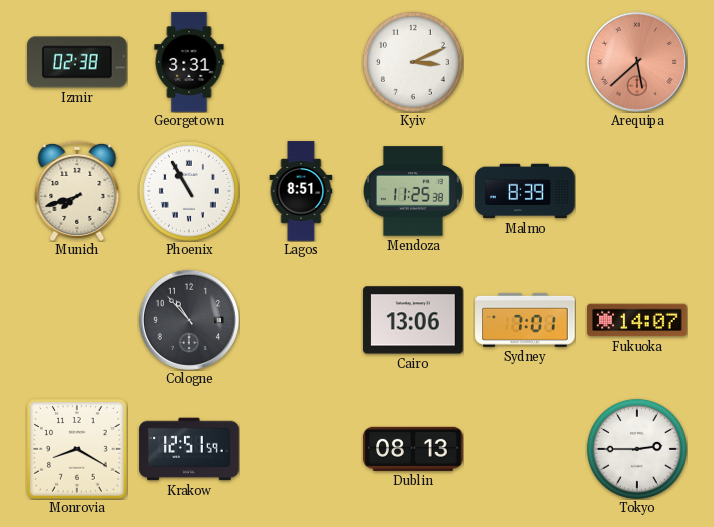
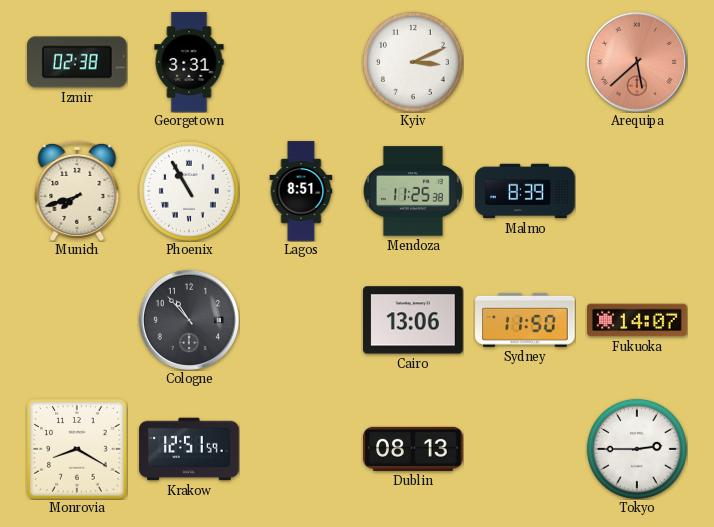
Sydney: 7:01 -> 11:50
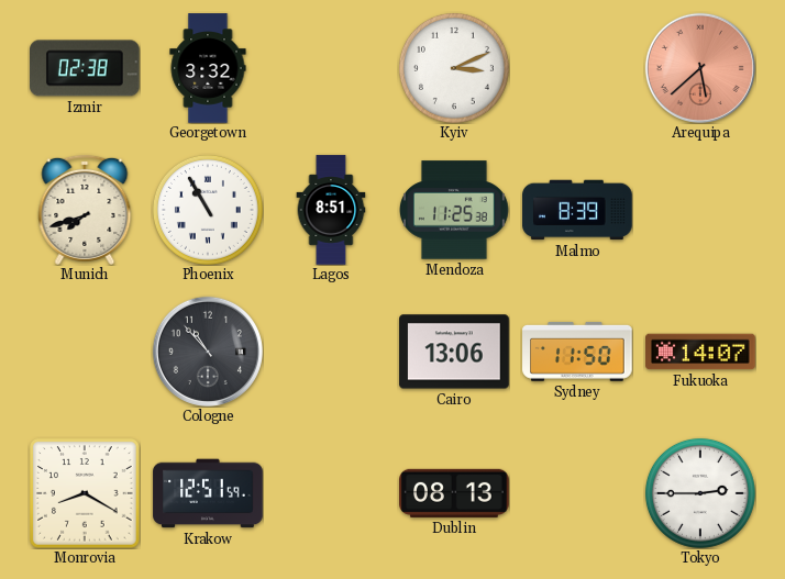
Georgetown: 3:31 -> 3:32
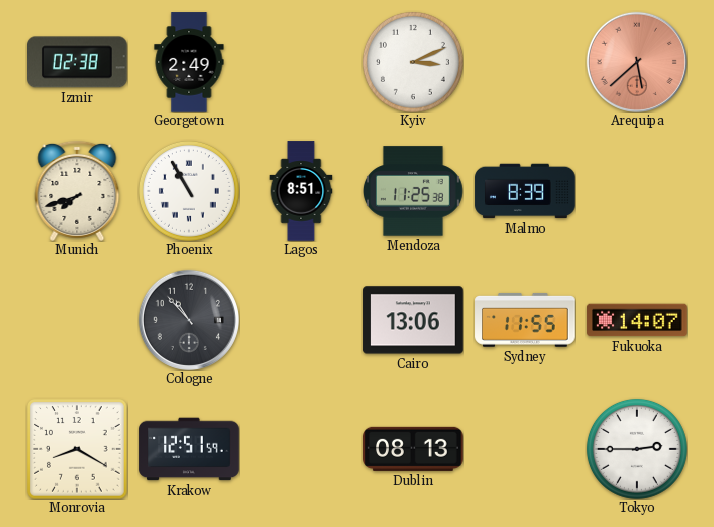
Georgetown: 3:32 -> 2:49
Sydney: 11:50 -> 11:55
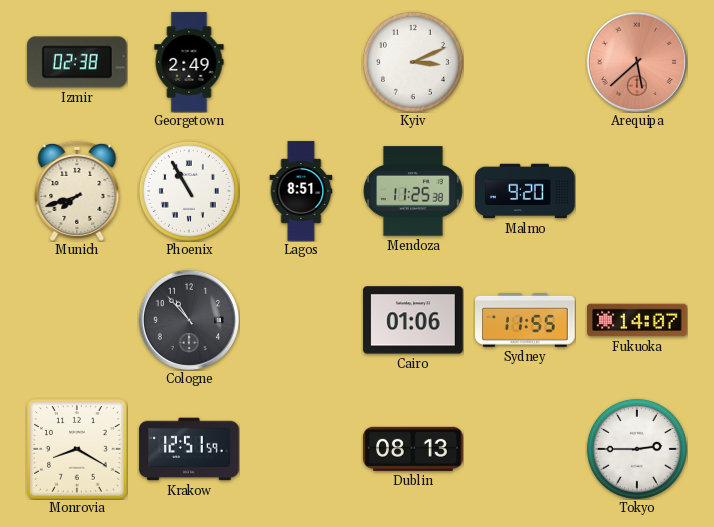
Malmo: 8:39 -> 9:20
Cairo: 13:06 -> 01:06
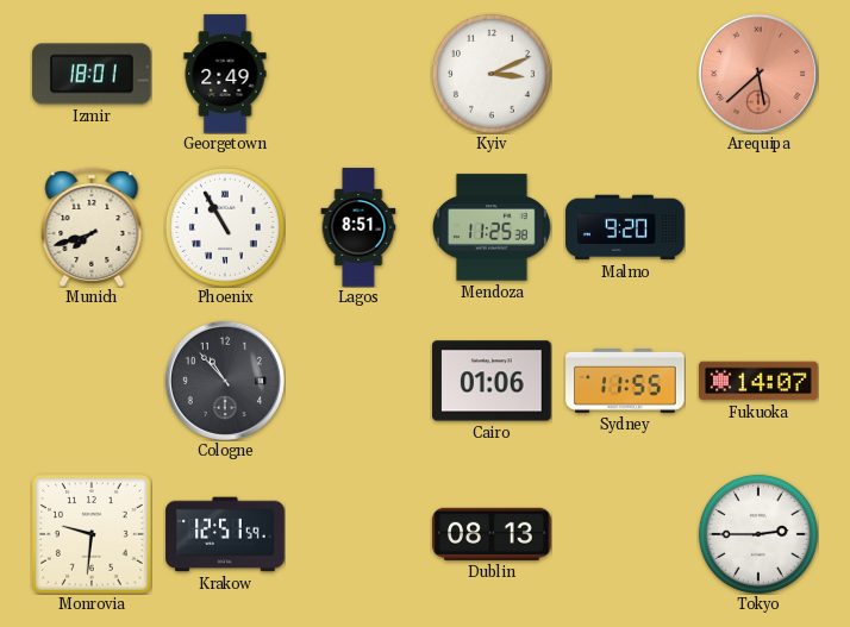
Izmir: 02:38 -> 18:01
Monrovia: 8:20 -> 9:31
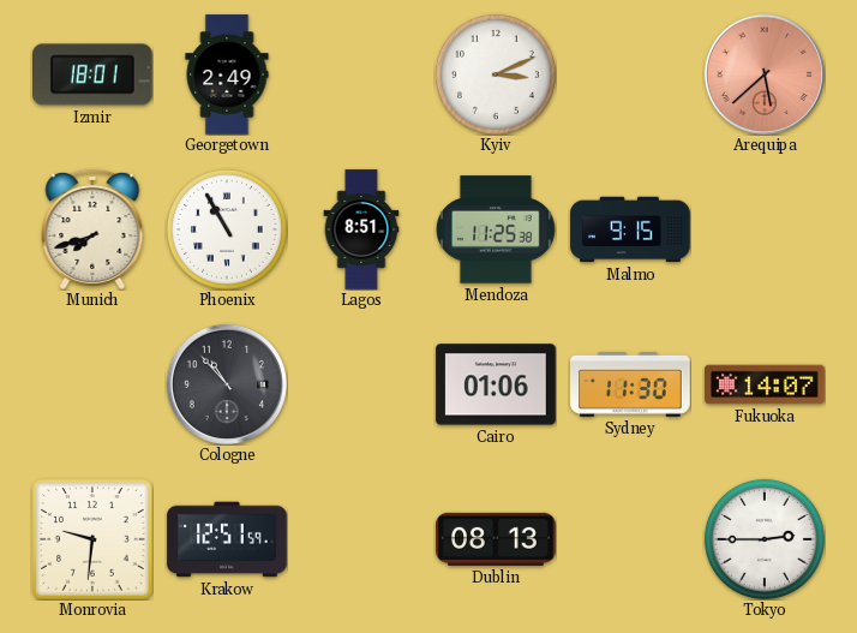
Malmo: 9:20 -> 9:15
Sydney: 11:55 -> 11:30
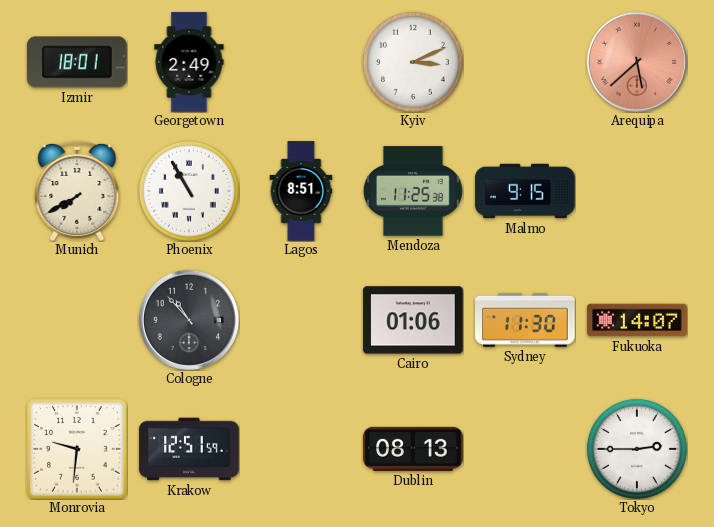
Munich: 7:42 -> 7:40
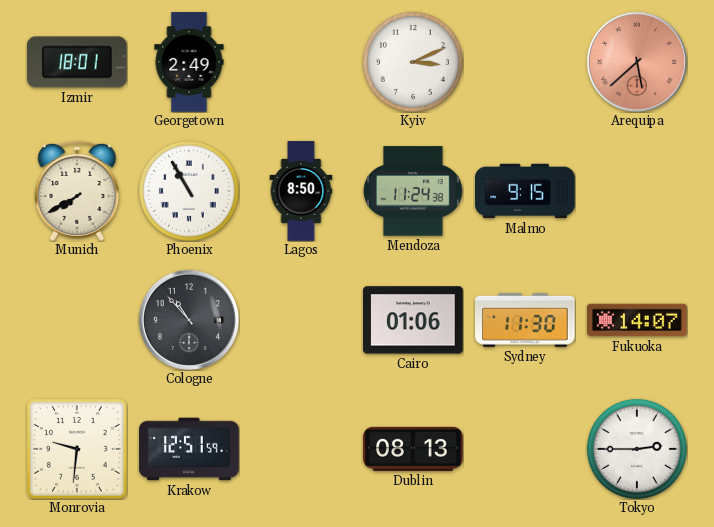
Lagos: 8:51 -> 8:50
Mendoza: 11:25 -> 11:24
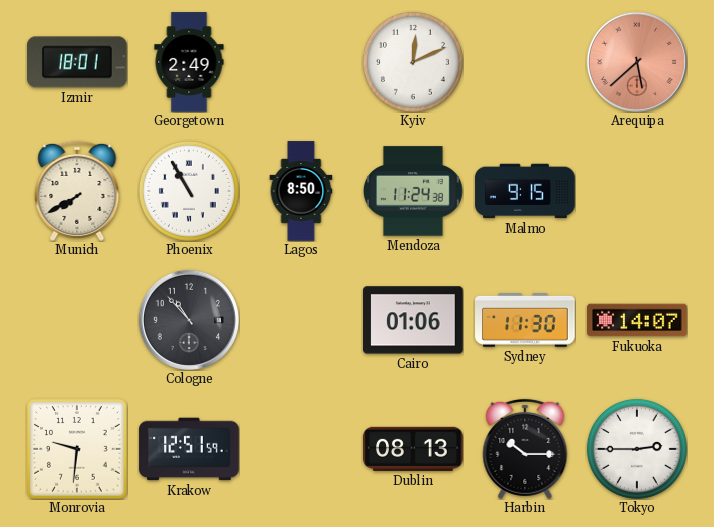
Kyiv: 3:11 -> 12:11
Harbin: none -> 10:15
